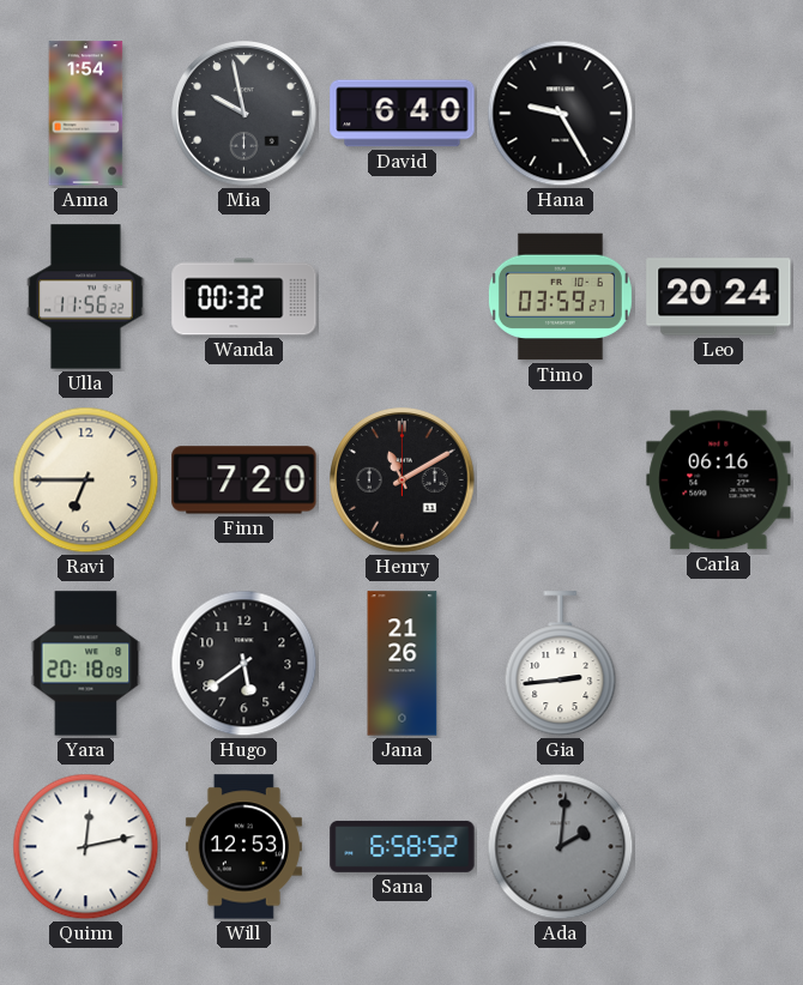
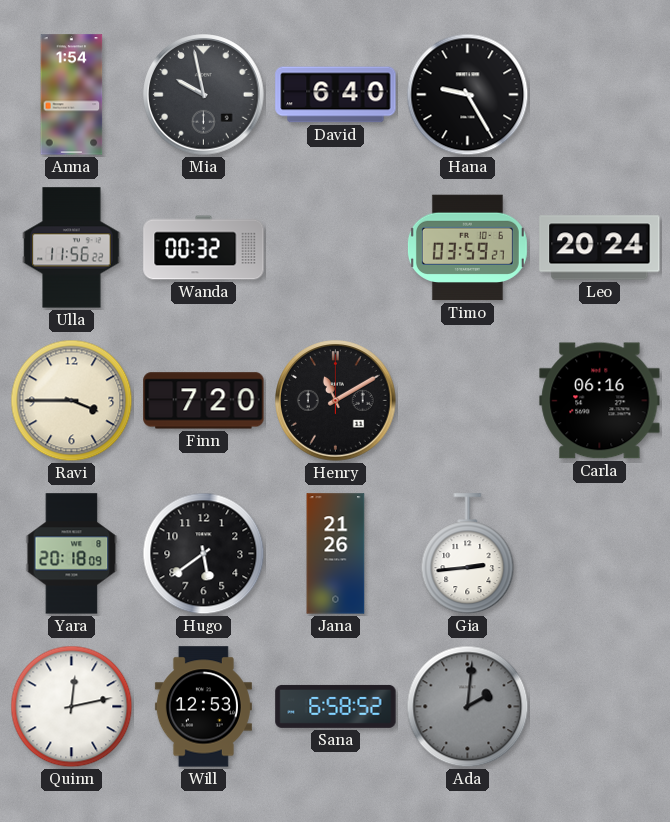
Ravi: 6:45 -> 3:45
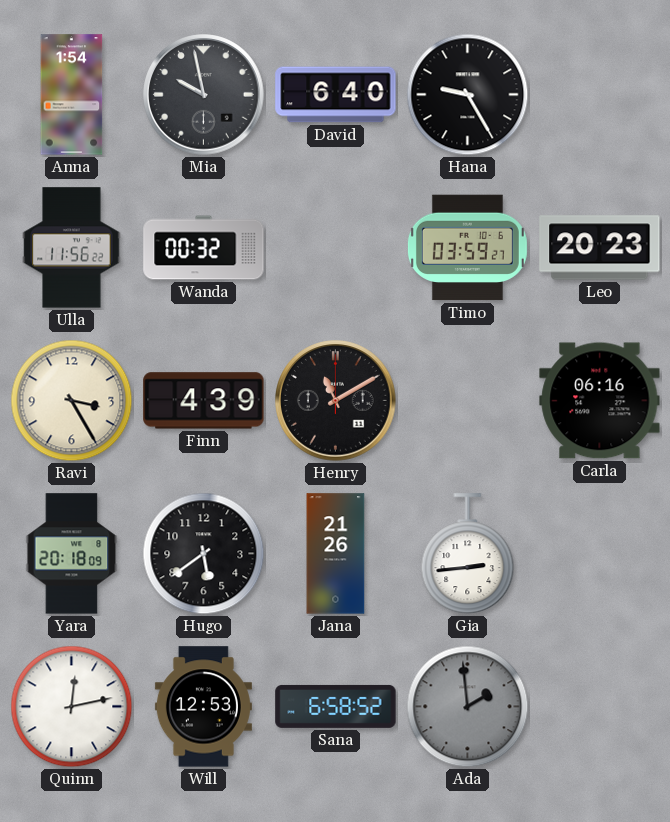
Leo: 20:24 -> 20:23
Ravi: 3:45 -> 3:25
Finn: 7:20 -> 4:39
Ada: 2:01 -> 1:59
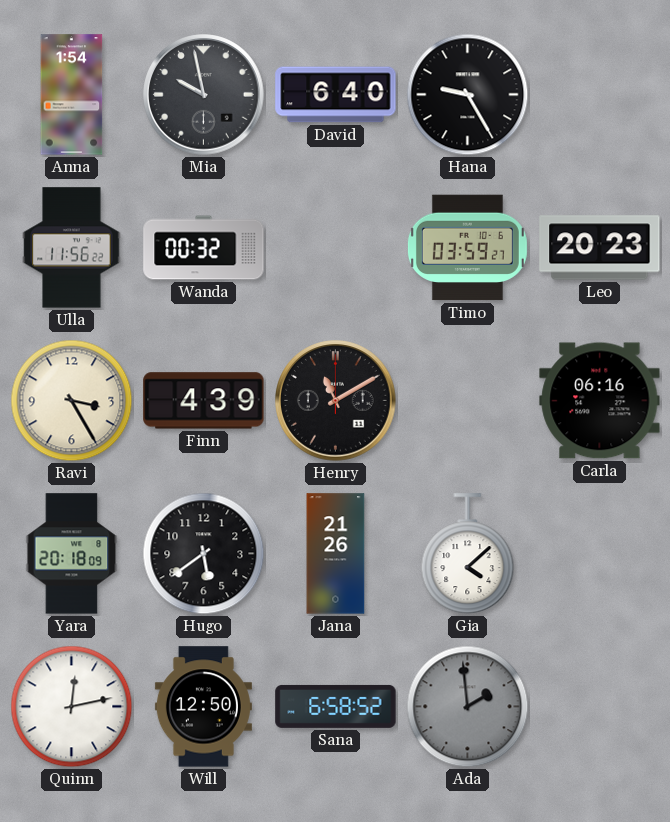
Gia: 2:44 -> 4:08
Will: 12:53 -> 12:50
